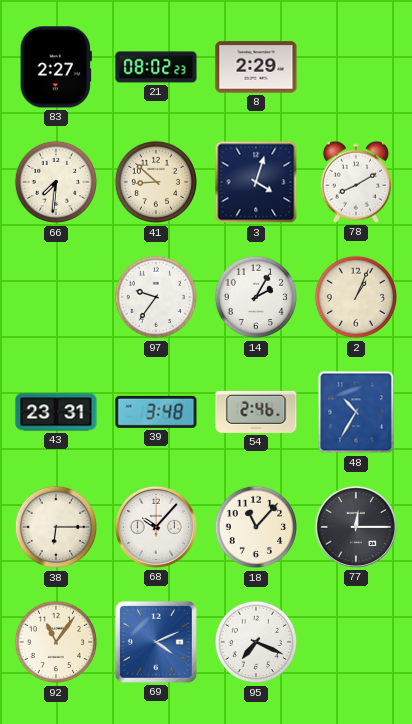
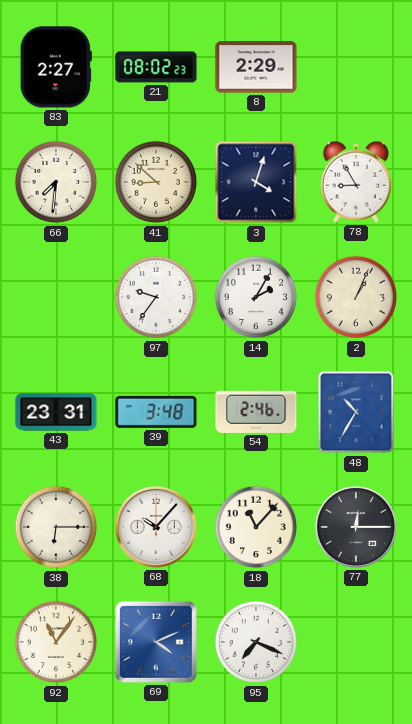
78: 8:10 -> 8:55
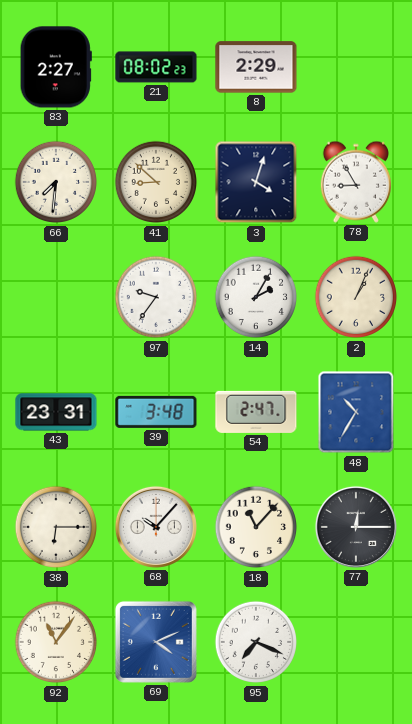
54: 2:46 -> 2:47
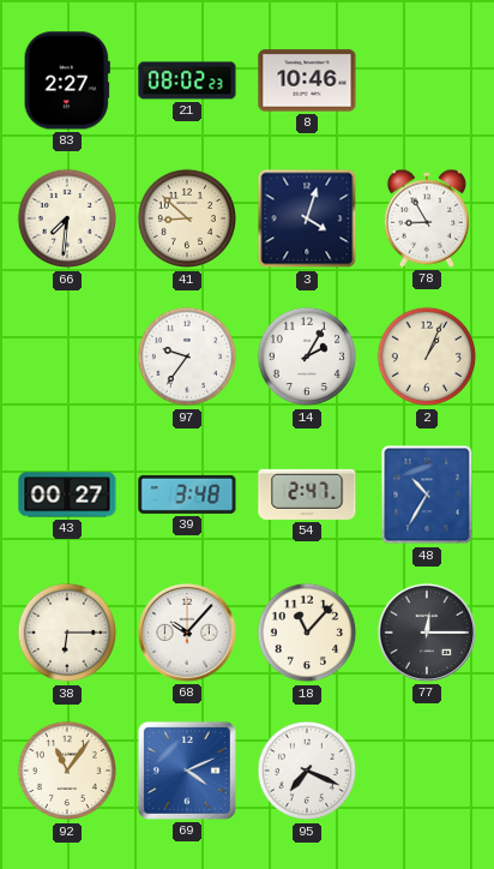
8: 2:29 -> 10:46
43: 23:31 -> 00:27
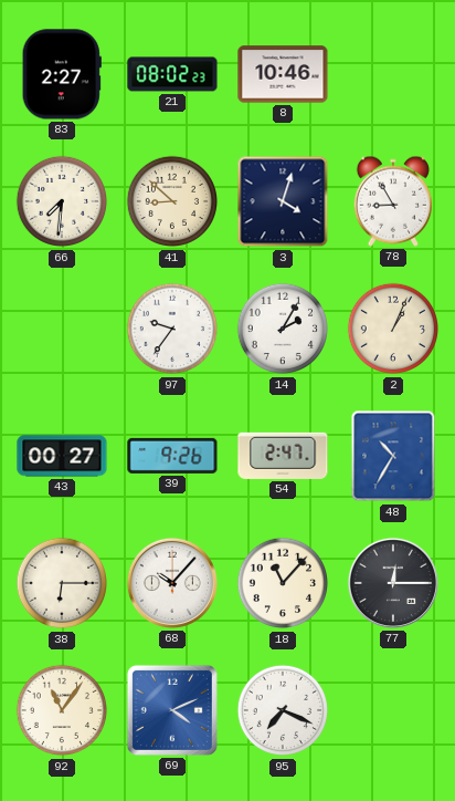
39: 3:48 -> 9:26
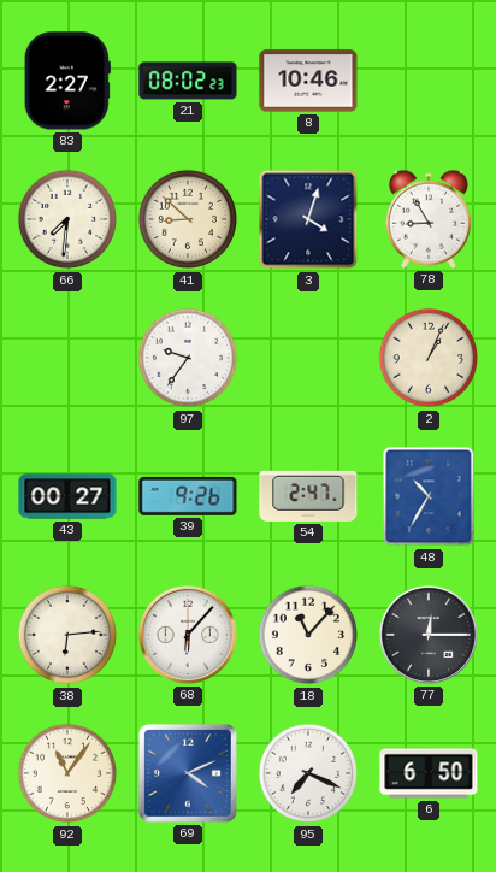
14: 2:05 -> none
38: 6:15 -> 6:14
68: 10:07 -> 6:07
6: none -> 6:50
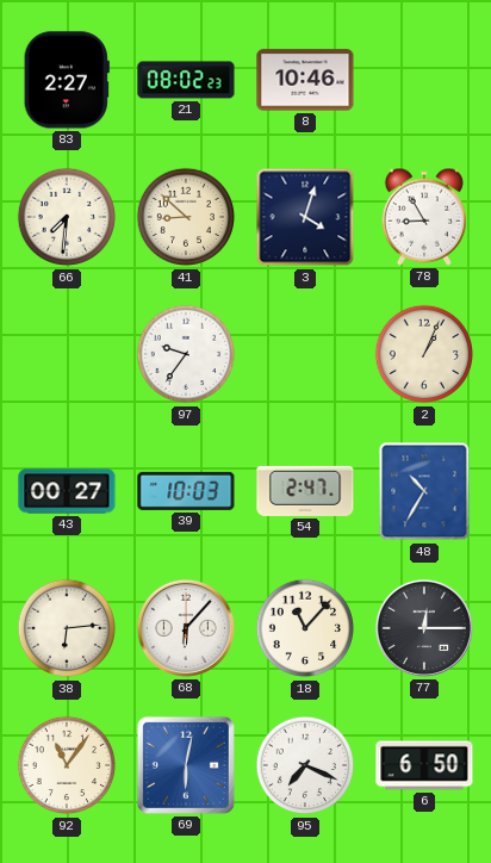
39: 9:26 -> 10:03
69: 4:11 -> 6:02
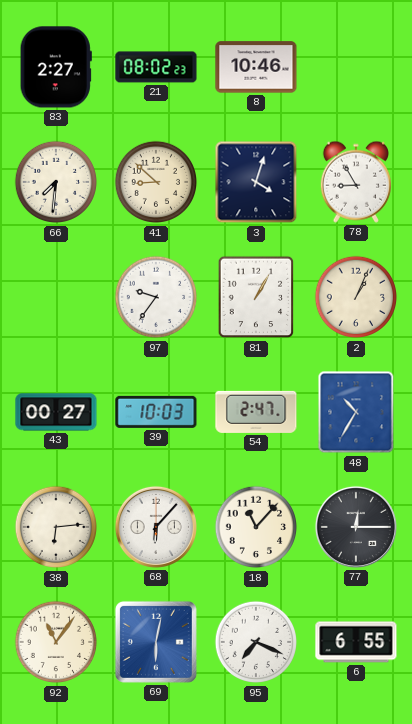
81: none -> 1:05
6: 6:50 -> 6:55
